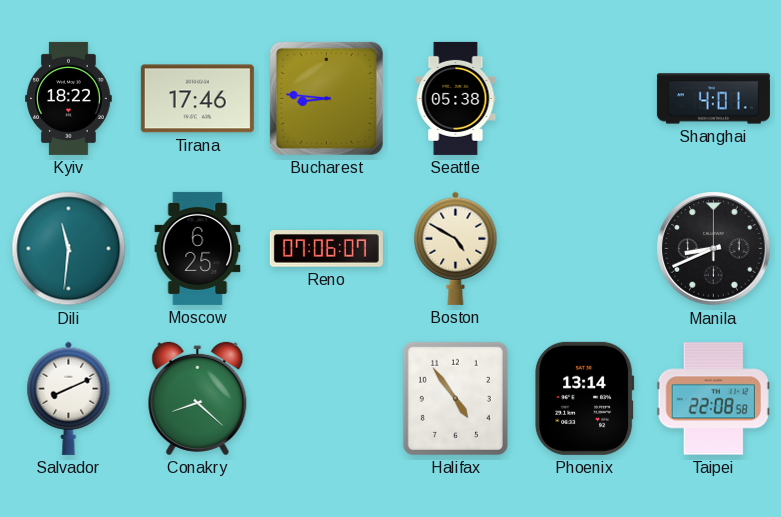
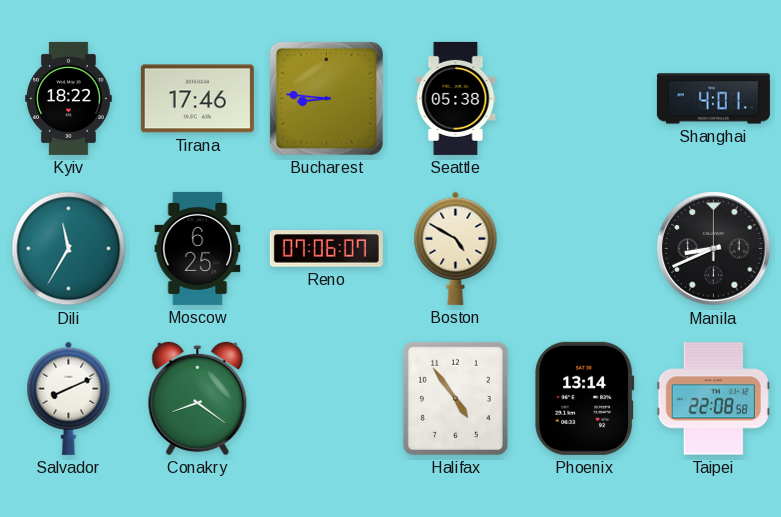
Dili: 11:31 -> 11:35
Conakry: 8:22 -> 8:21
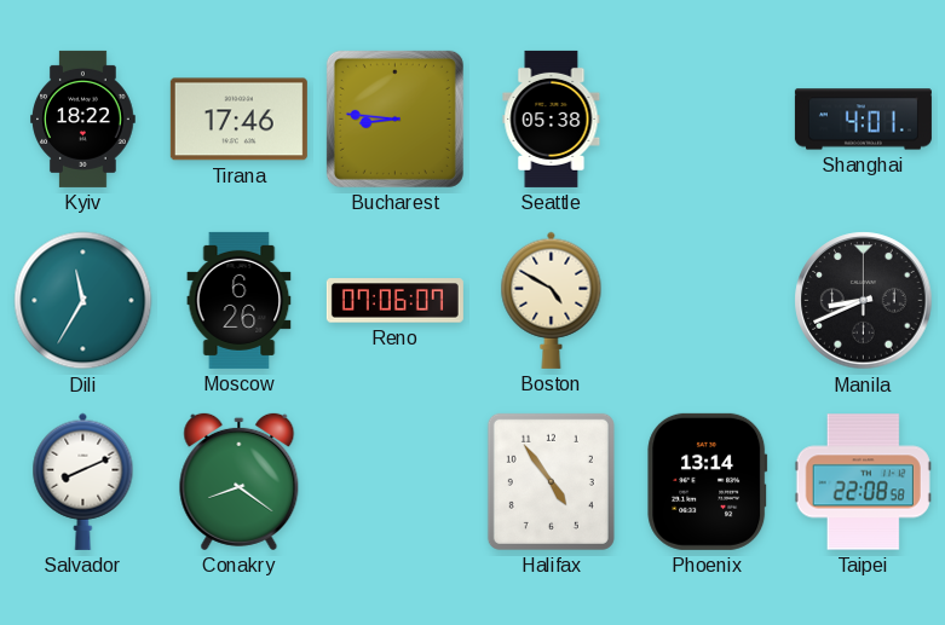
Moscow: 6:25 -> 6:26
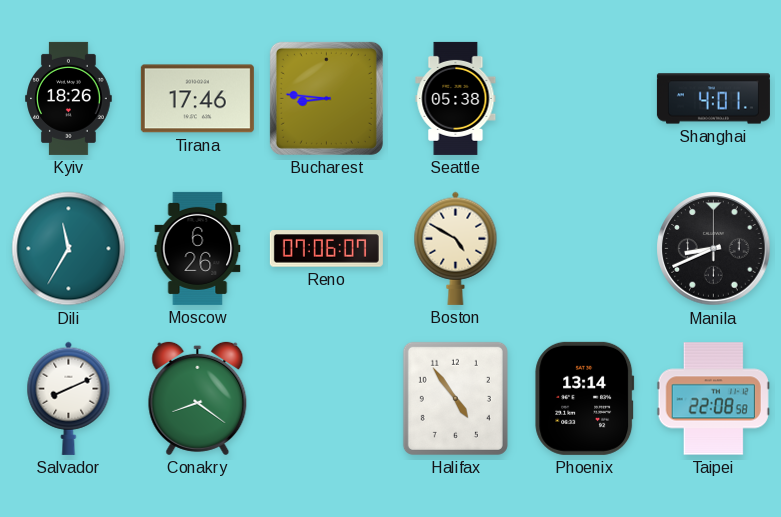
Kyiv: 18:22 -> 18:26
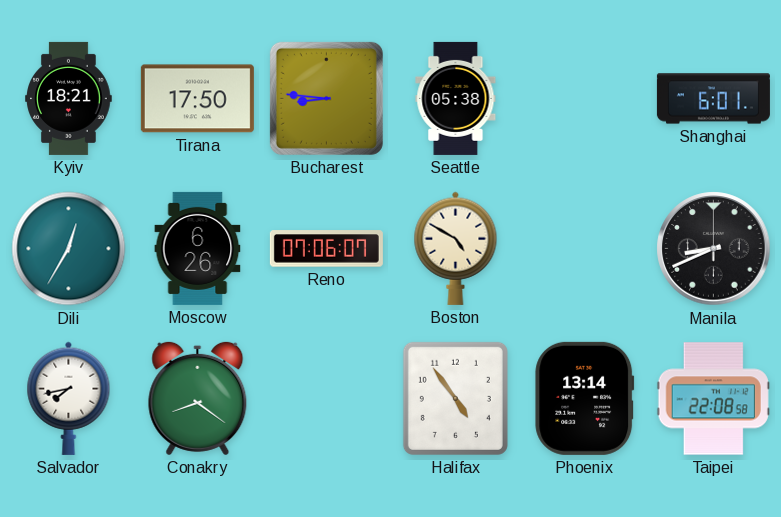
Kyiv: 18:26 -> 18:21
Tirana: 17:46 -> 17:50
Shanghai: 4:01 -> 6:01
Dili: 11:35 -> 12:35
Salvador: 8:11 -> 7:43
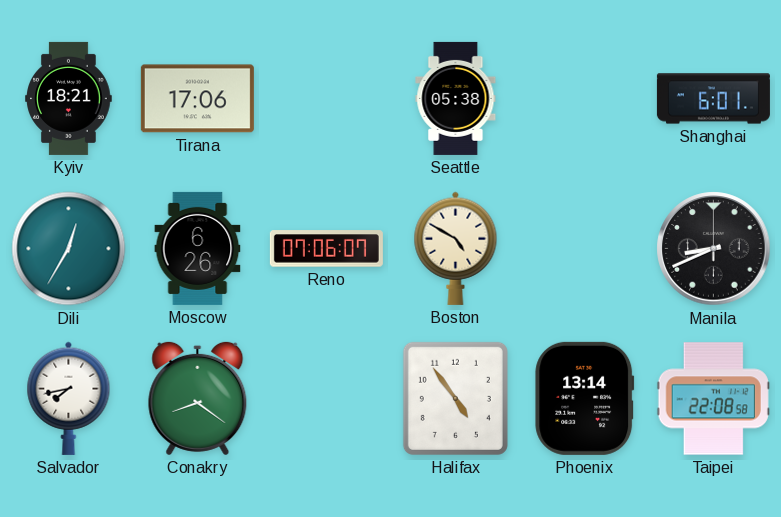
Tirana: 17:50 -> 17:06
Bucharest: 8:46 -> none
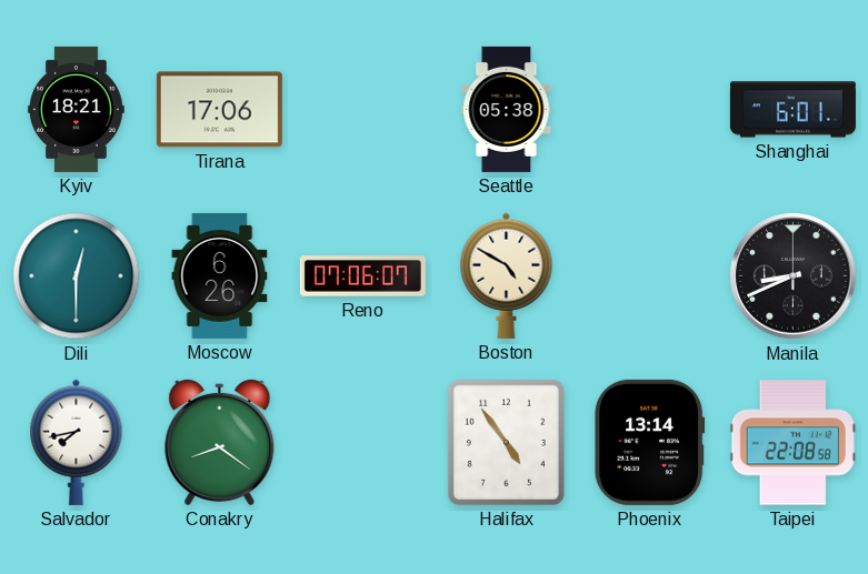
Dili: 12:35 -> 12:30
